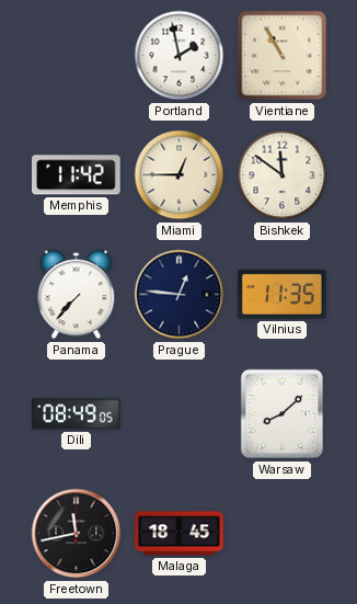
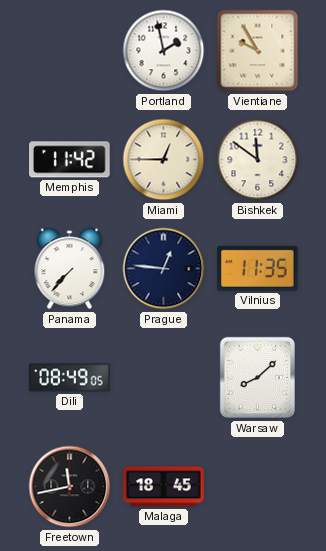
Vientiane: 10:55 -> 9:55
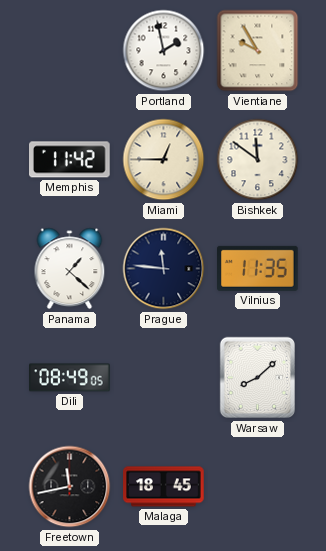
Panama: 7:37 -> 1:22
Prague: 12:46 -> 11:46
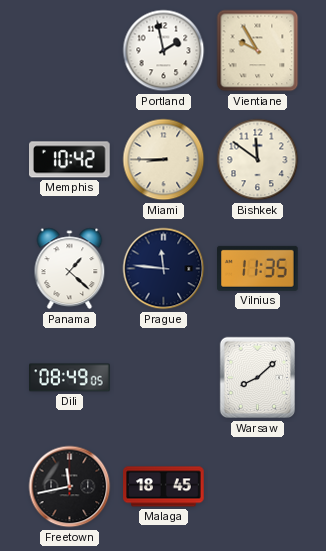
Memphis: 11:42 -> 10:42
Miami: 12:45 -> 8:45
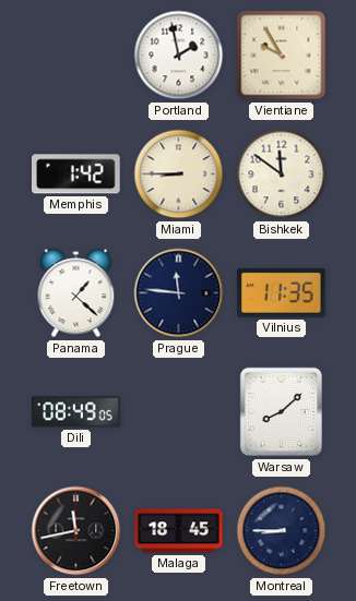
Memphis: 10:42 -> 1:42
Montreal: none -> 8:45
